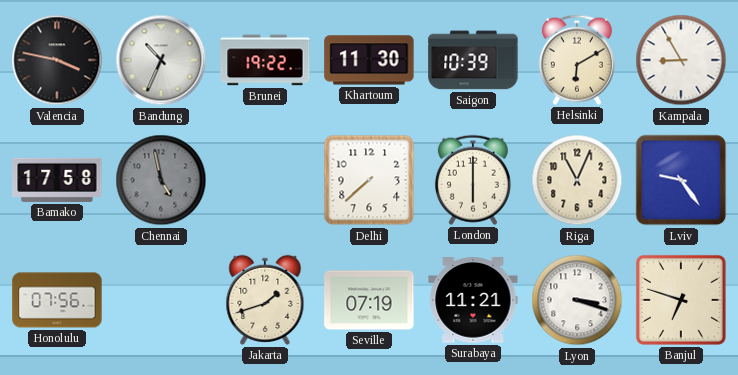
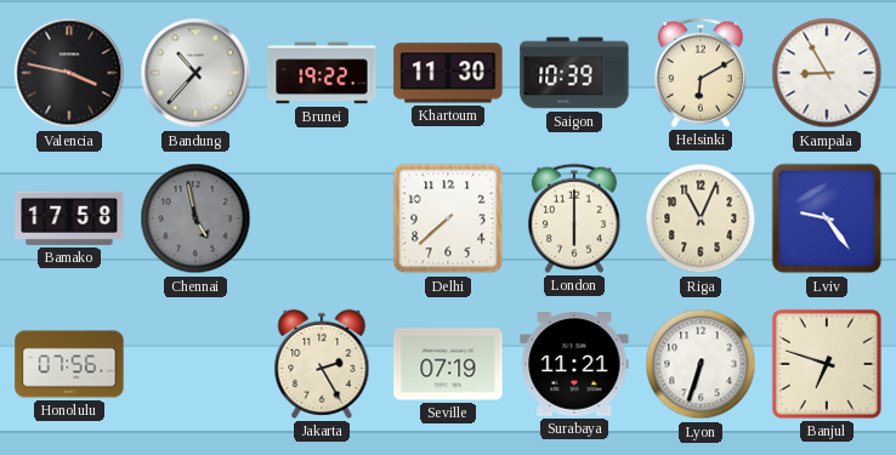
Bandung: 10:34 -> 10:37
Jakarta: 1:42 -> 2:25
Lyon: 3:18 -> 6:33
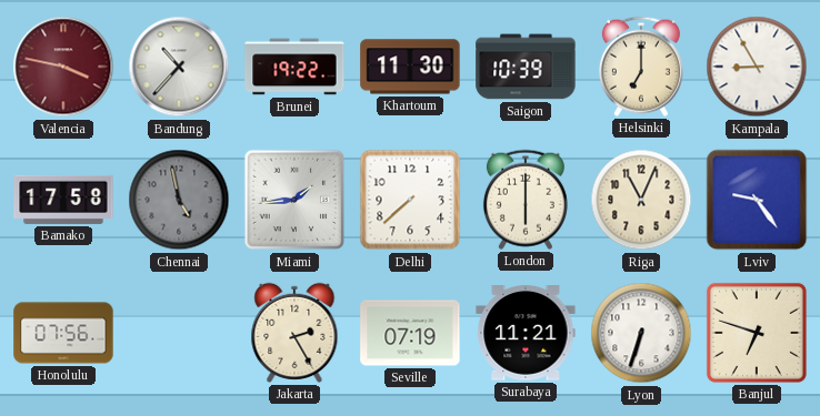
Valencia dial: black -> burgundy
Helsinki: 6:10 -> 7:00
Miami: none -> 1:44
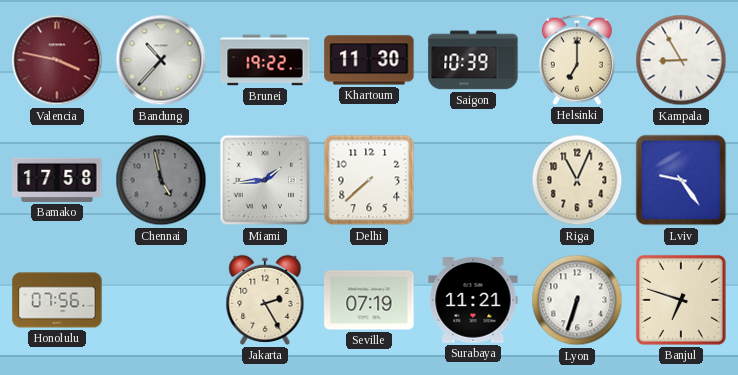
London: 6:00 -> none
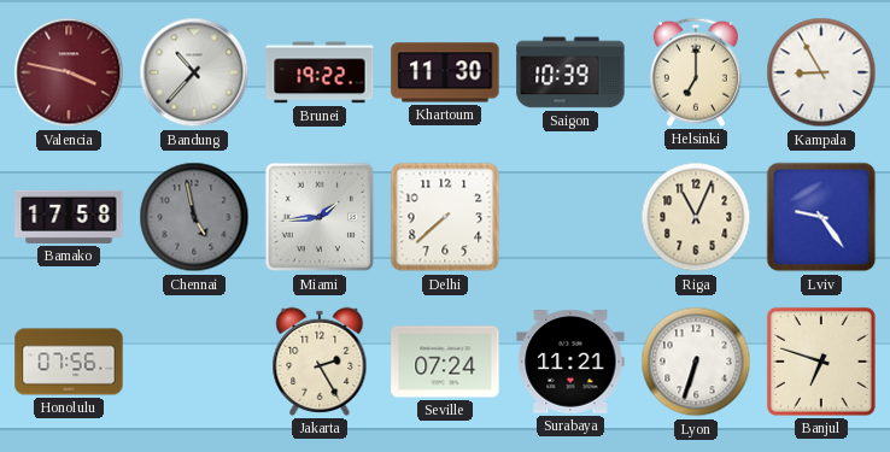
Seville: 07:19 -> 07:24
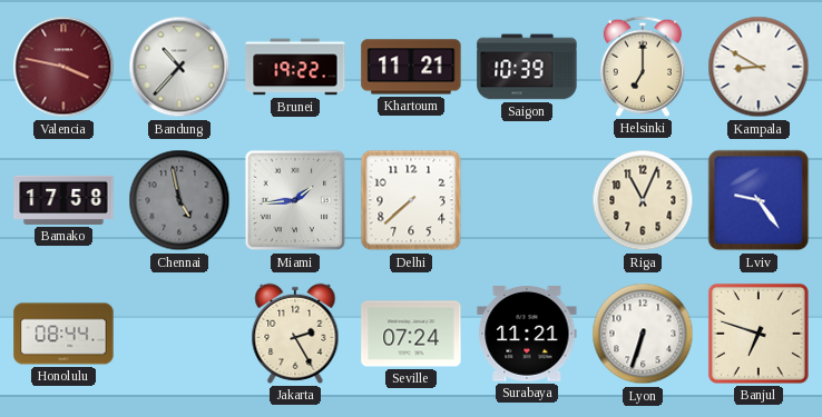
Khartoum: 11:30 -> 11:21
Kampala: 8:55 -> 8:50
Honolulu: 07:56 -> 08:44
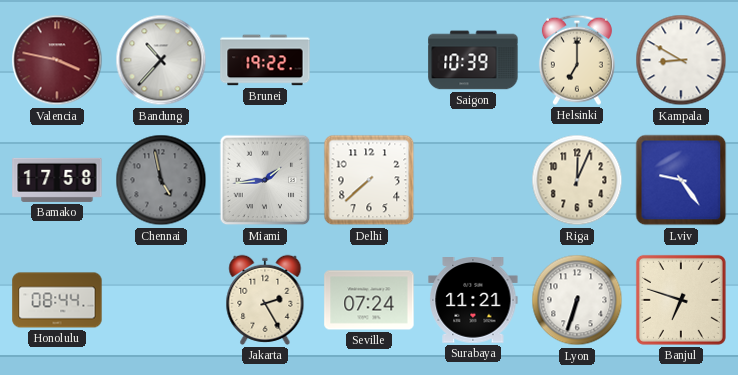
Khartoum: 11:21 -> none
Riga: 11:04 -> 12:04
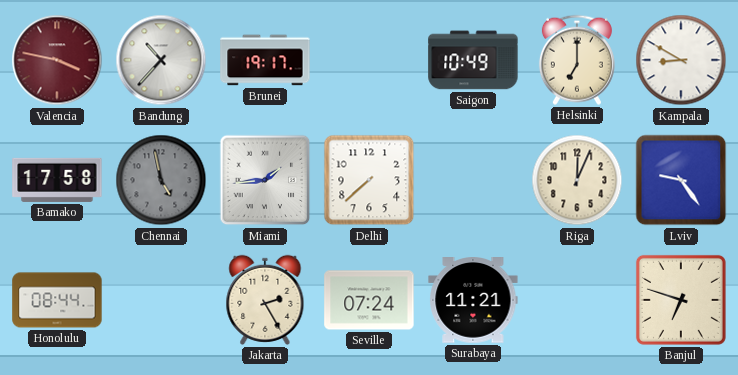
Brunei: 19:22 -> 19:17
Saigon: 10:39 -> 10:49
Lyon: 6:33 -> none
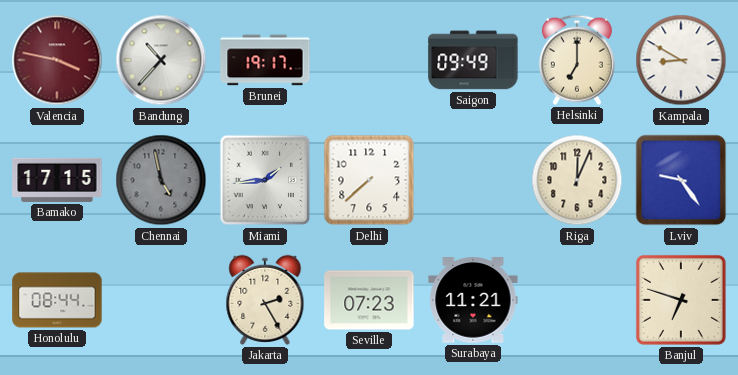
Saigon: 10:49 -> 09:49
Bamako: 17:58 -> 17:15
Seville: 07:24 -> 07:23
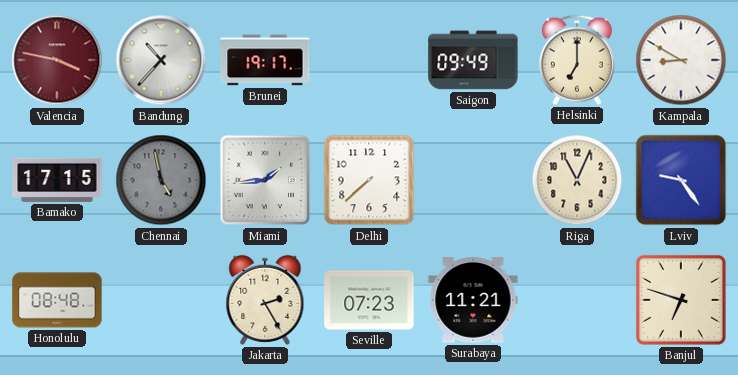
Riga: 12:04 -> 11:04
Honolulu: 08:44 -> 08:48
